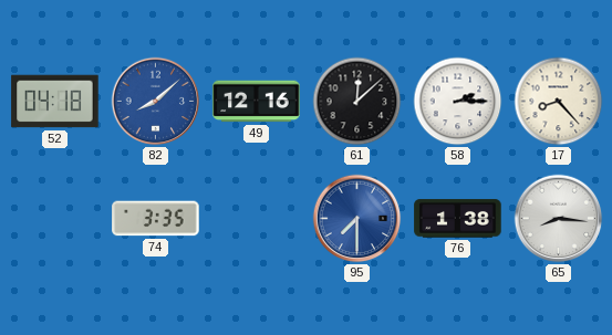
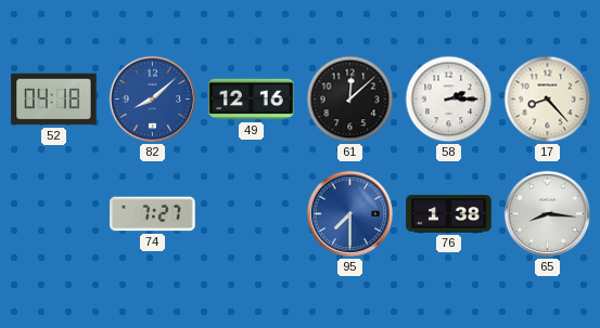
74: 3:35 -> 7:27
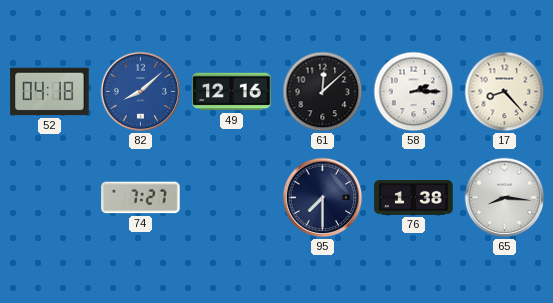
95 dial: blue -> navy
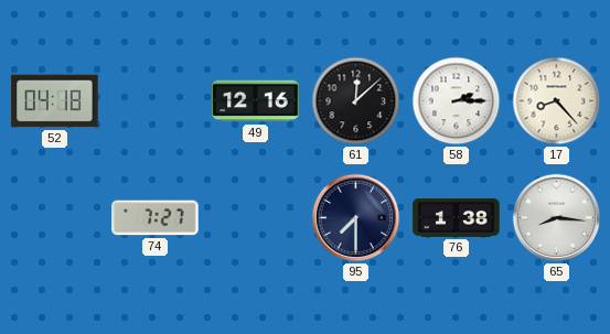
82: 8:08 -> none
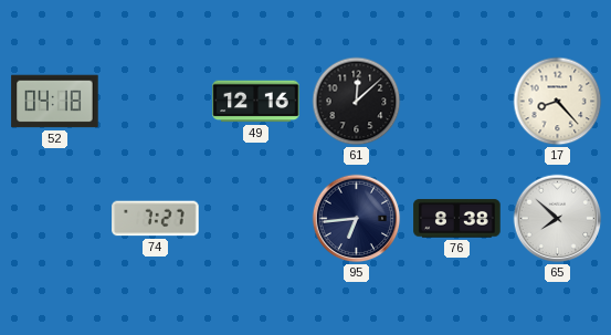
58: 2:15 -> none
95: 7:30 -> 6:44
76: 1:38 -> 8:38
65: 8:16 -> 7:52
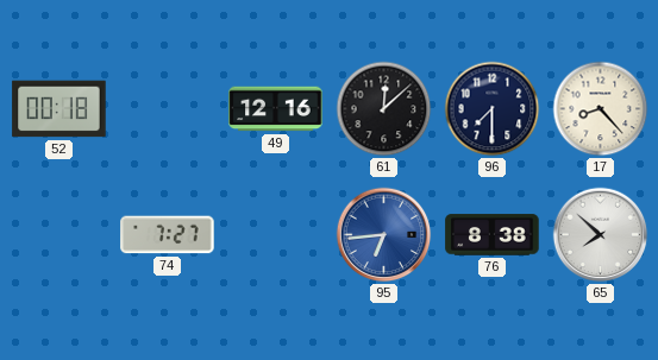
52: 04:18 -> 00:18
96: none -> 7:30
95 dial: navy -> blue
